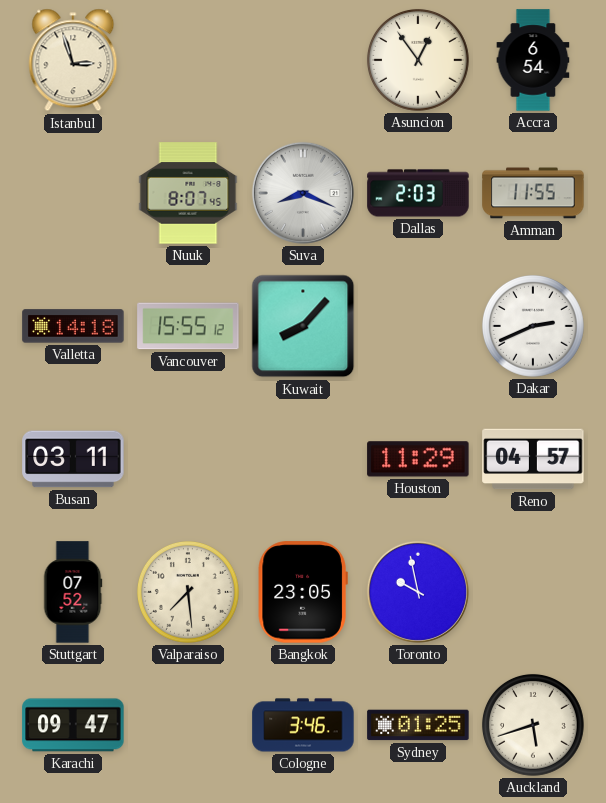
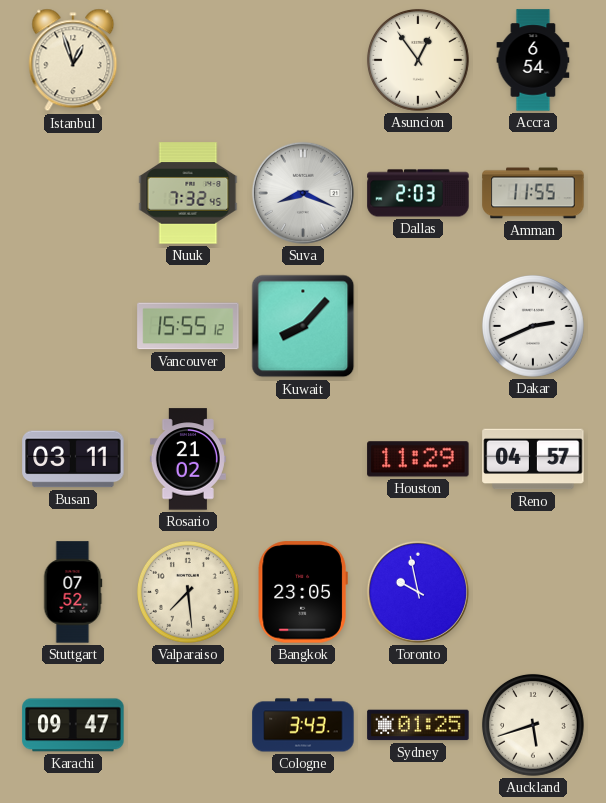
Istanbul: 2:57 -> 12:57
Nuuk: 8:07 -> 7:32
Valletta: 14:18 -> none
Rosario: none -> 21:02
Cologne: 3:46 -> 3:43
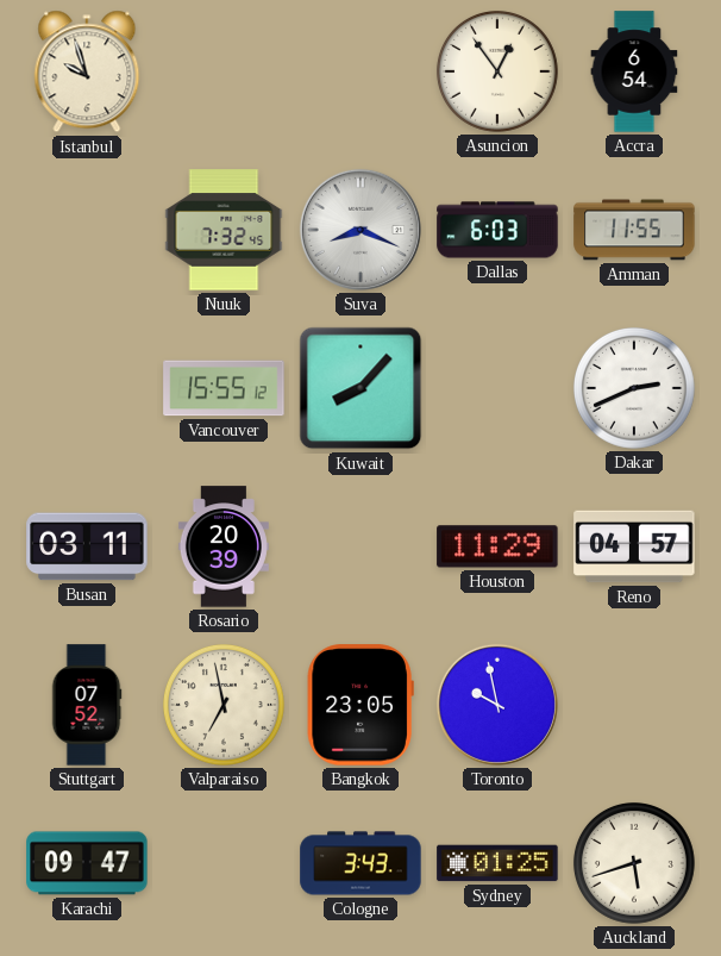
Istanbul: 12:57 -> 9:57
Dallas: 2:03 -> 6:03
Rosario: 21:02 -> 20:39
Valparaiso: 7:29 -> 6:58
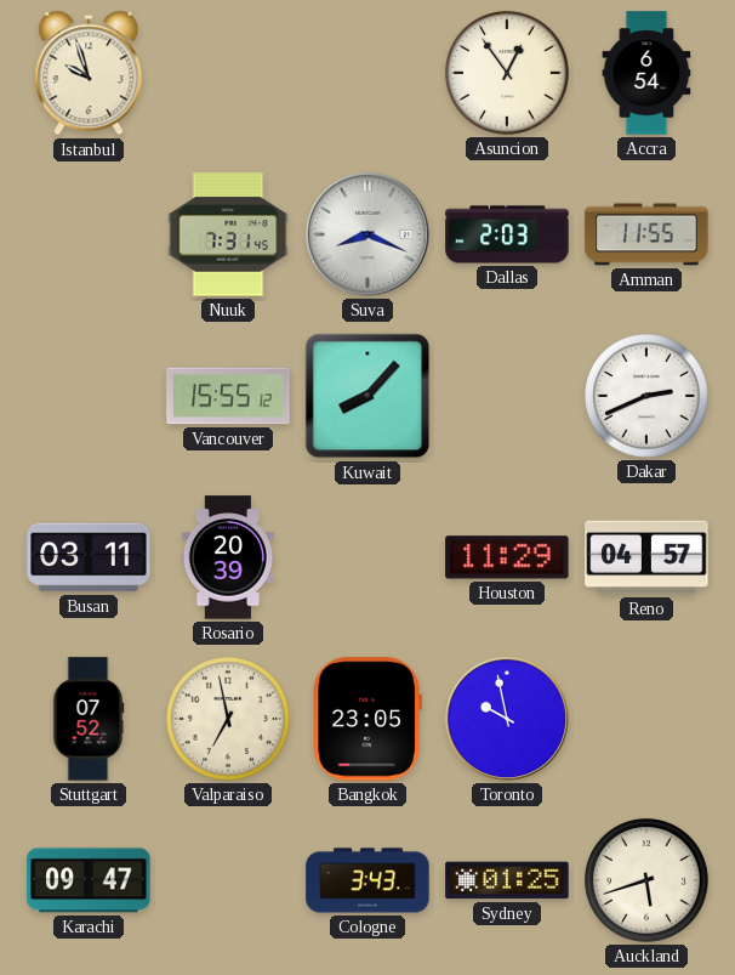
Nuuk: 7:32 -> 7:31
Dallas: 6:03 -> 2:03
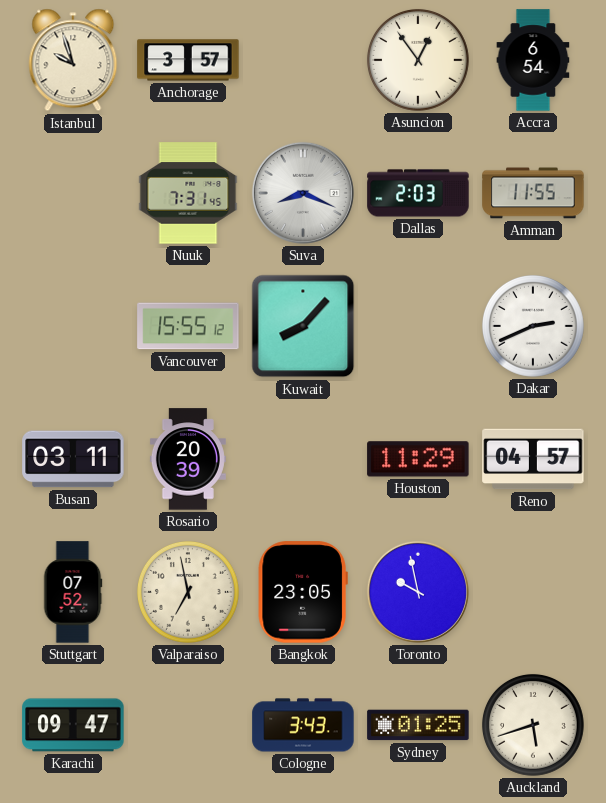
Anchorage: none -> 3:57
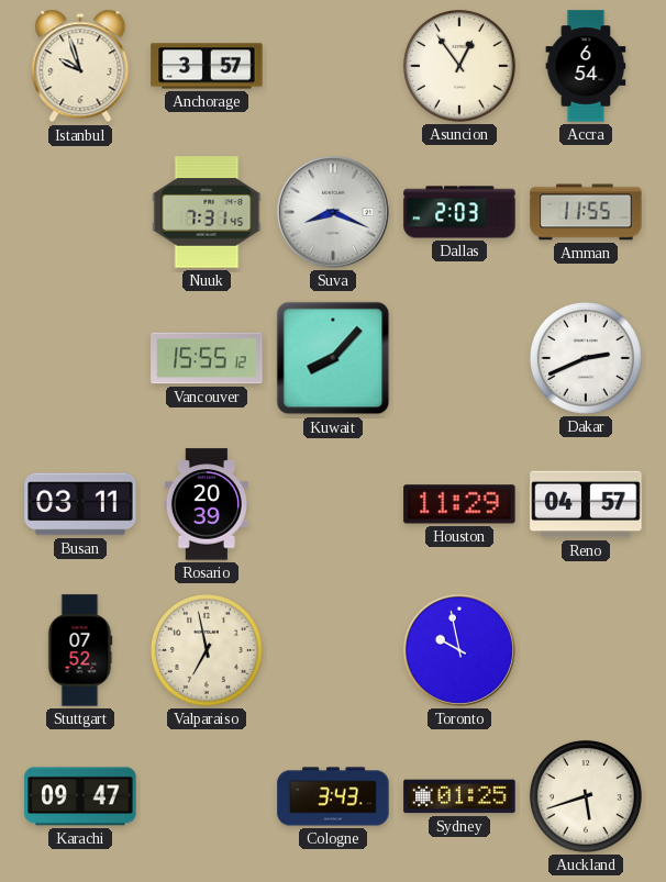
Bangkok: 23:05 -> none
